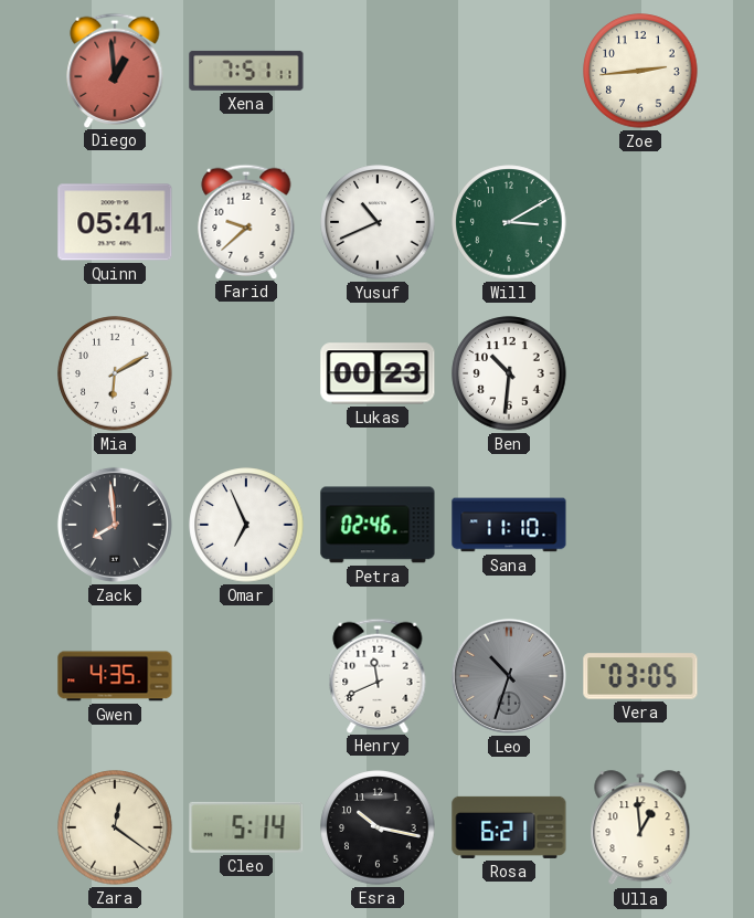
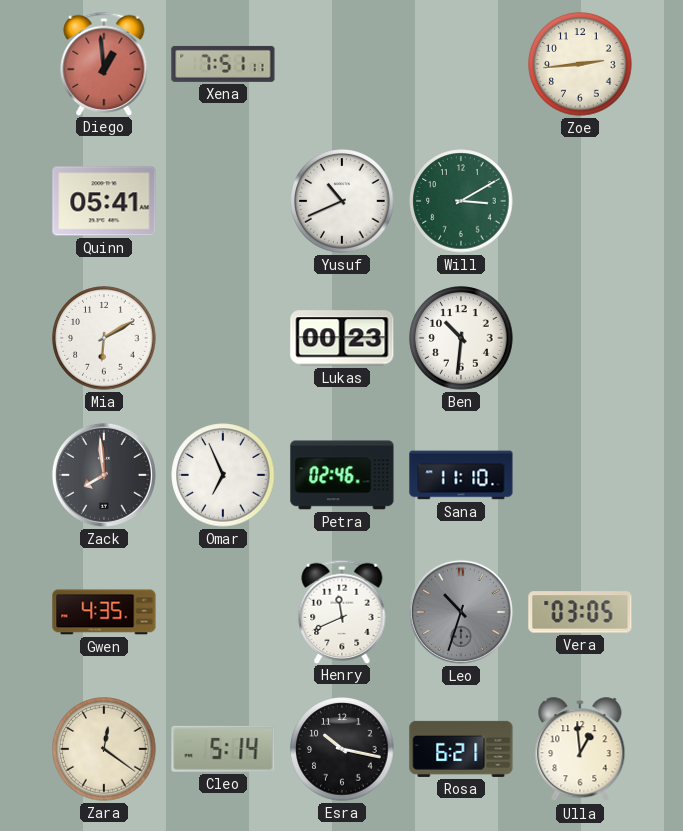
Farid: 9:38 -> none
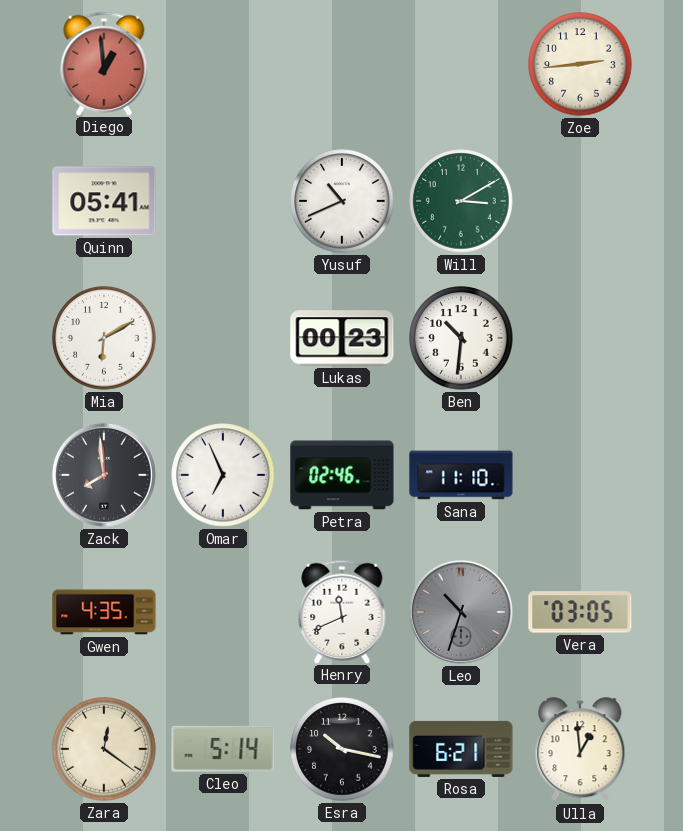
Xena: 7:51 -> none
